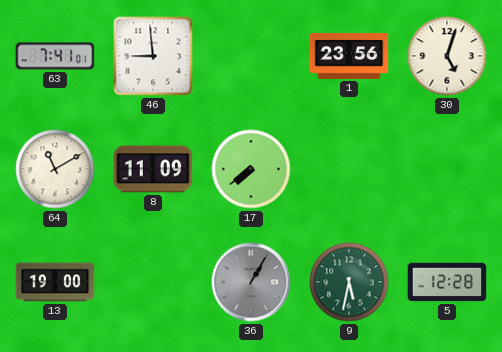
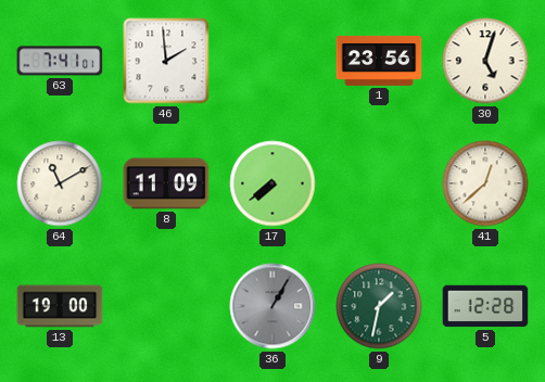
46: 8:59 -> 1:59
41: none -> 12:38
9: 5:32 -> 1:32
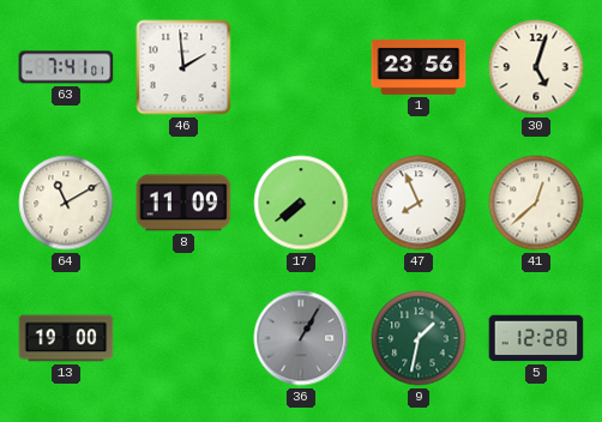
47: none -> 7:56
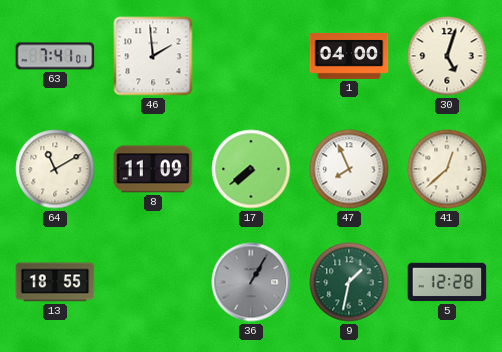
1: 23:56 -> 04:00
13: 19:00 -> 18:55
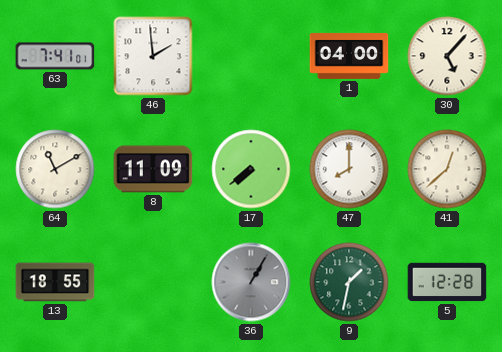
30: 5:03 -> 5:07
47: 7:56 -> 8:00
